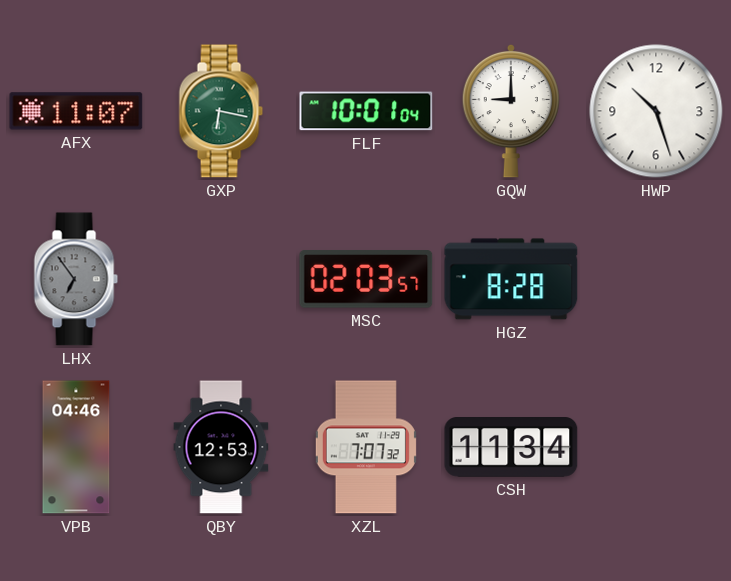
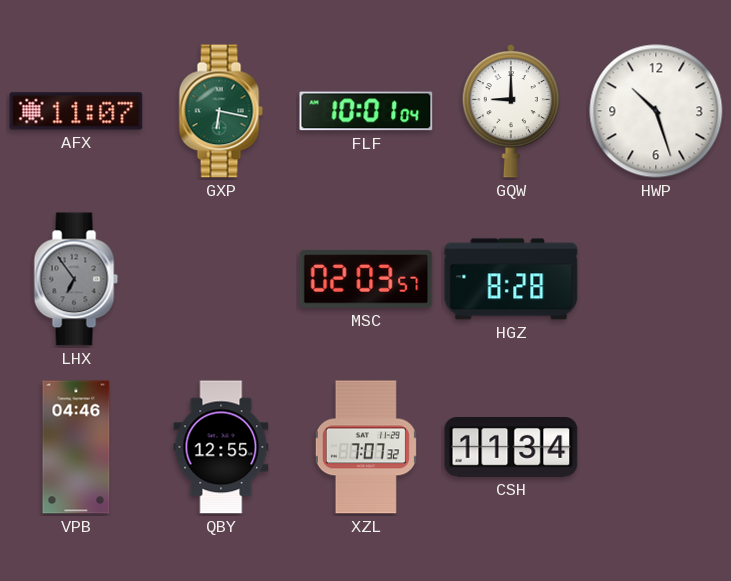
QBY: 12:53 -> 12:55
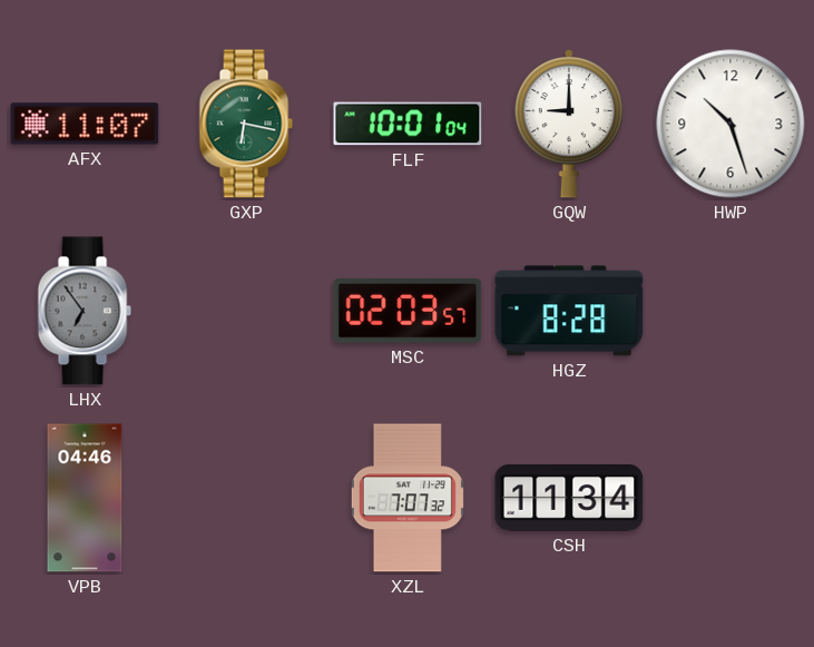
QBY: 12:55 -> none
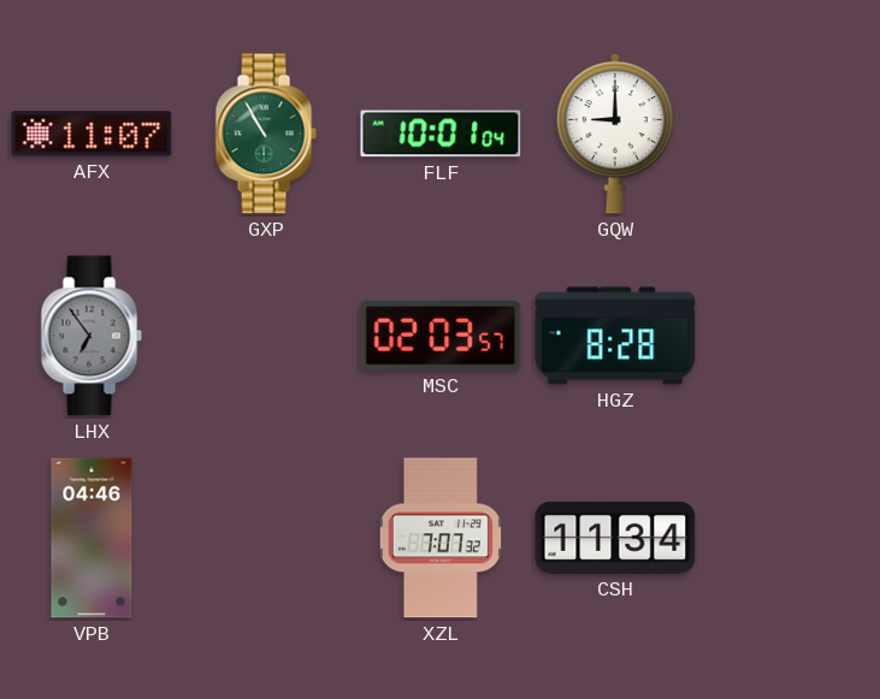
GXP: 6:17 -> 10:55
HWP: 10:27 -> none
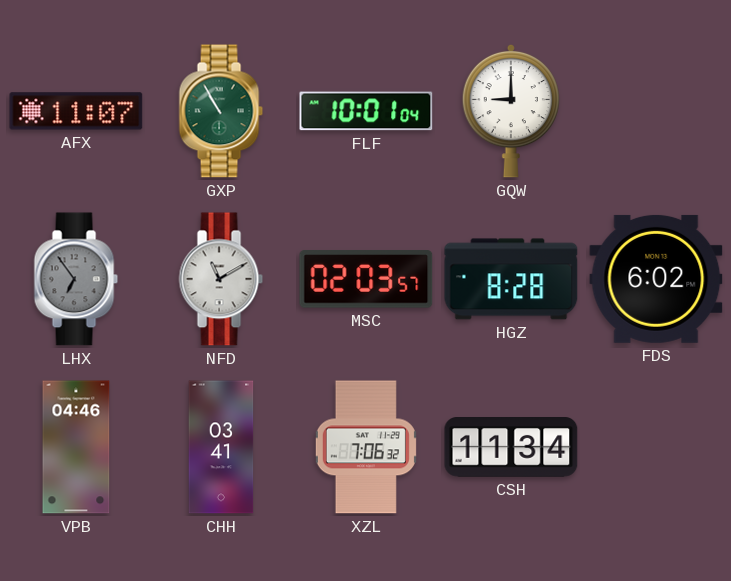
NFD: none -> 11:10
FDS: none -> 6:02
CHH: none -> 03:41
XZL: 7:07 -> 7:06
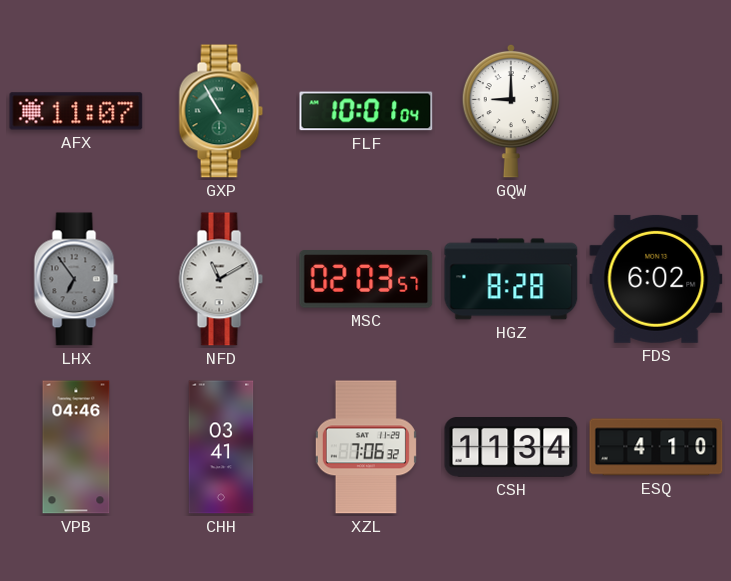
ESQ: none -> 4:10
